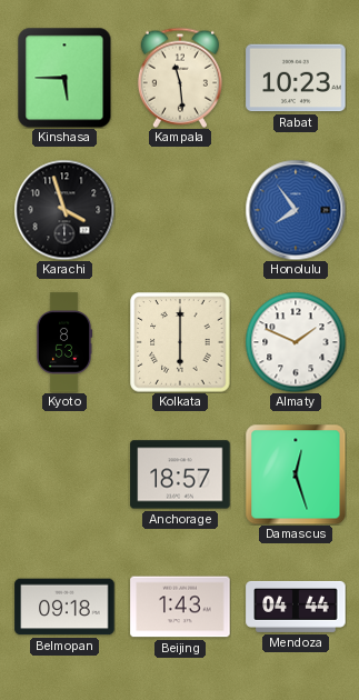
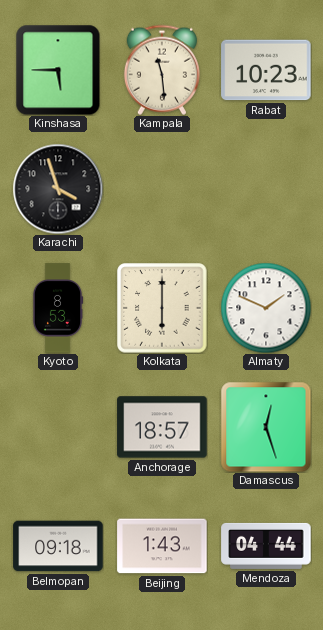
Honolulu: 7:54 -> none
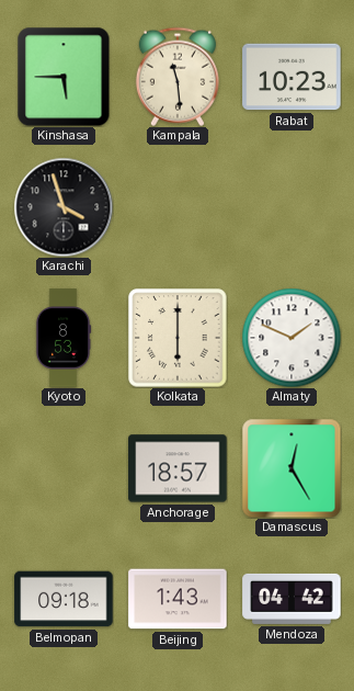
Damascus: 12:27 -> 12:25
Mendoza: 04:44 -> 04:42
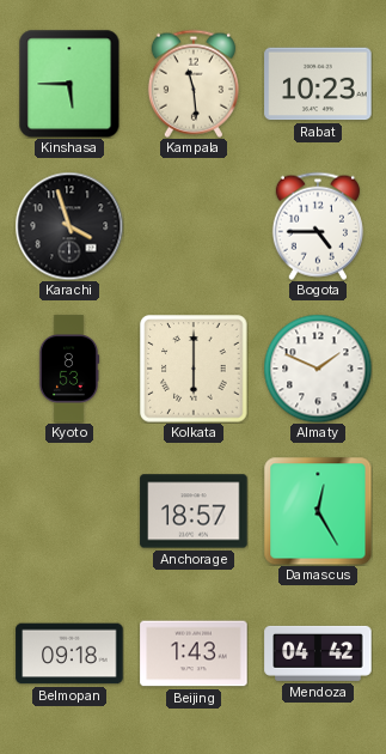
Bogota: none -> 4:45
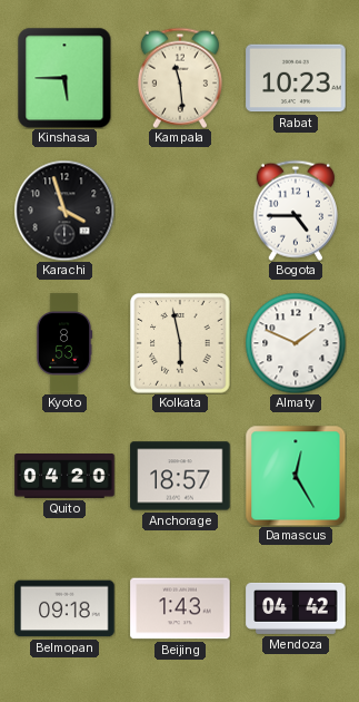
Kolkata: 6:00 -> 5:58
Quito: none -> 04:20
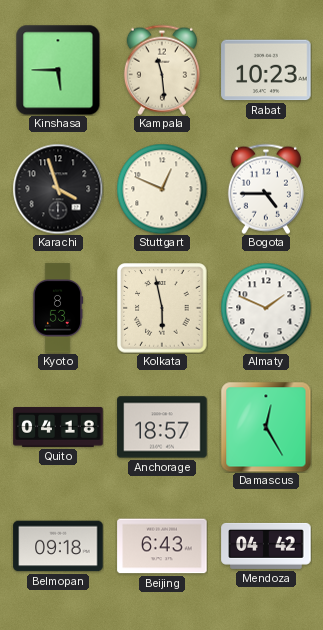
Stuttgart: none -> 12:49
Quito: 04:20 -> 04:18
Beijing: 1:43 -> 6:43
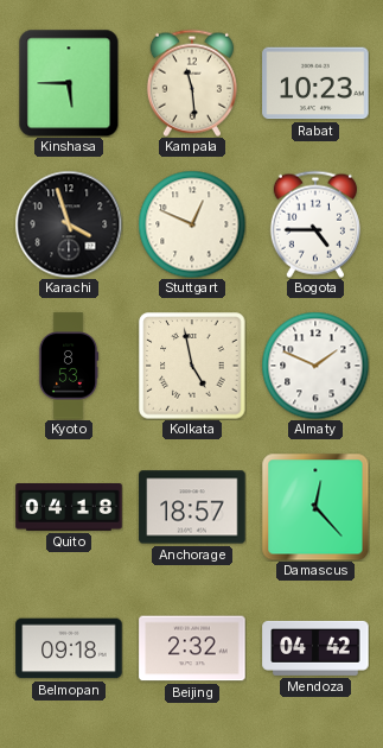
Kolkata: 5:58 -> 4:58
Damascus: 12:25 -> 12:23
Beijing: 6:43 -> 2:32
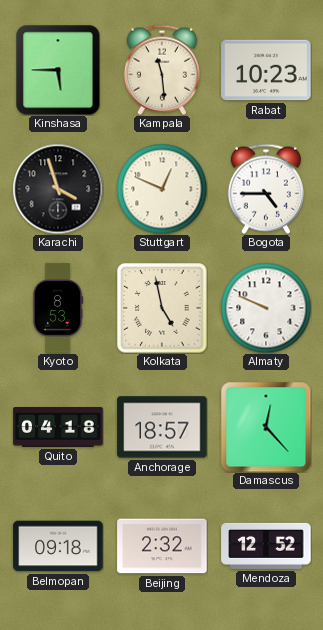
Almaty: 1:49 -> 9:49
Mendoza: 04:42 -> 12:52
